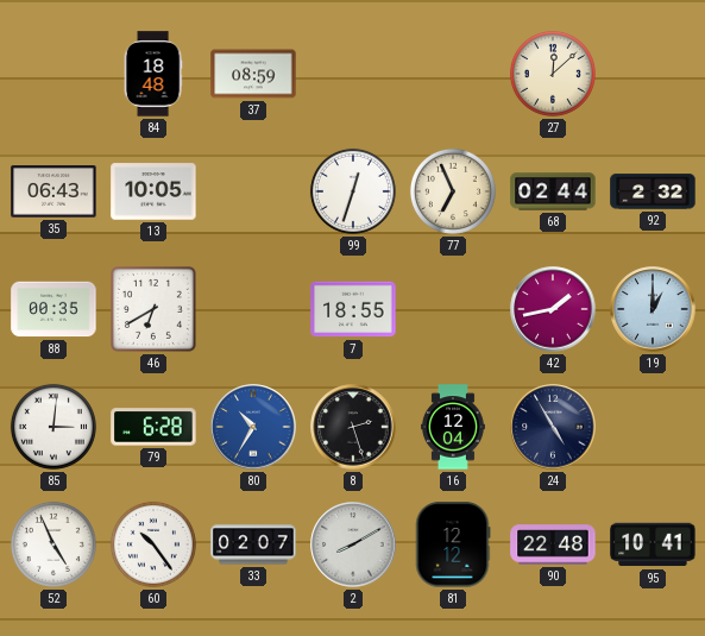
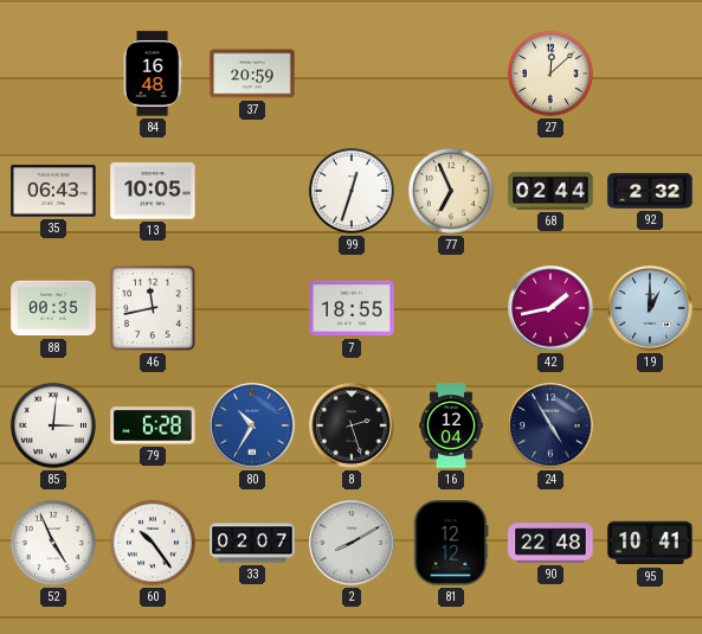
84: 18:48 -> 16:48
37: 08:59 -> 20:59
46: 6:40 -> 11:43
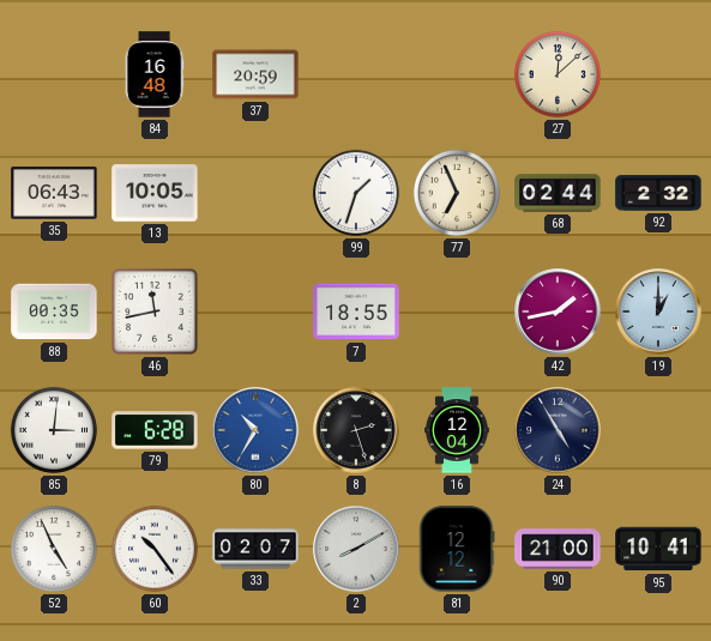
99: 12:33 -> 1:33
90: 22:48 -> 21:00
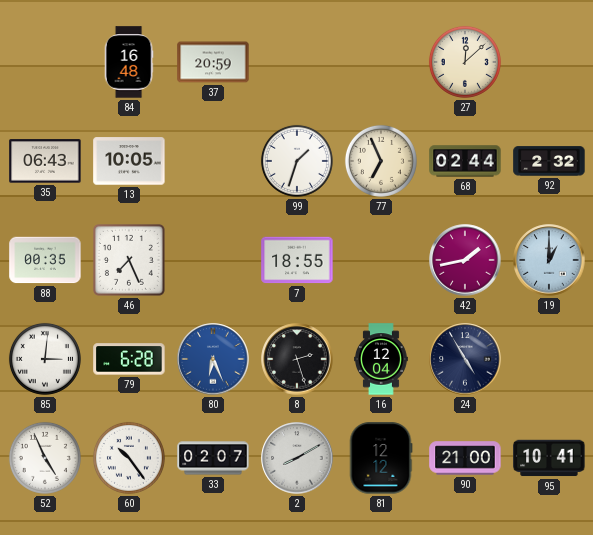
46: 11:43 -> 7:26
80: 10:35 -> 6:26
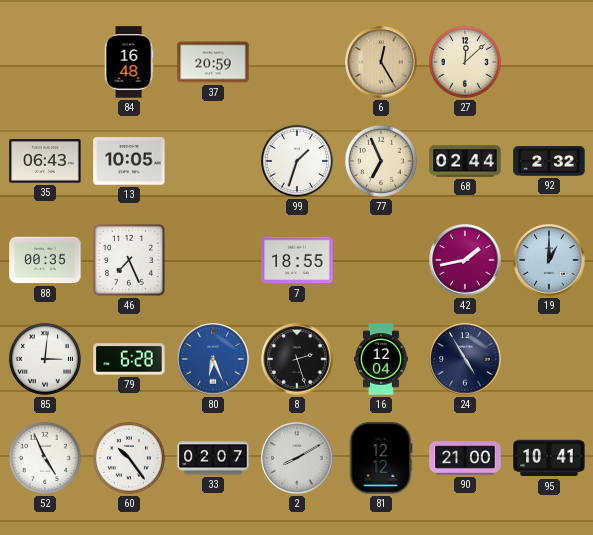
6: none -> 12:25
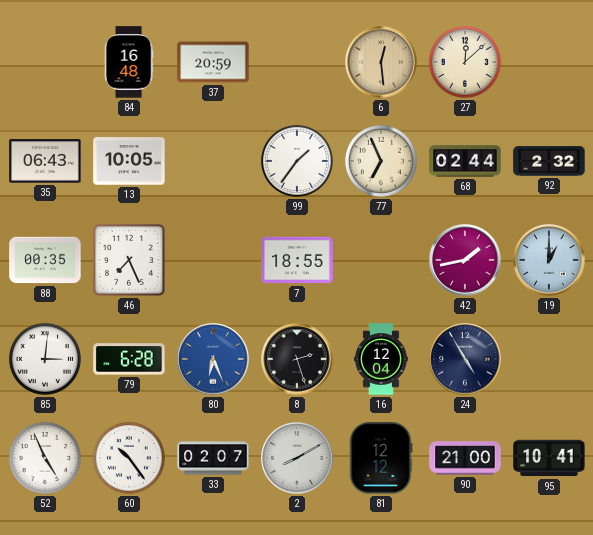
6: 12:25 -> 12:29
99: 1:33 -> 1:36
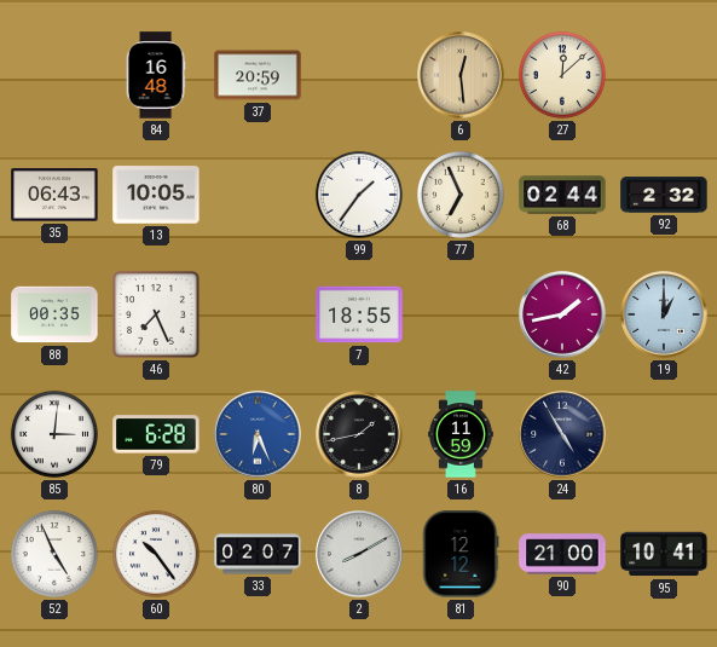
8: 2:27 -> 1:43
16: 12:04 -> 11:59
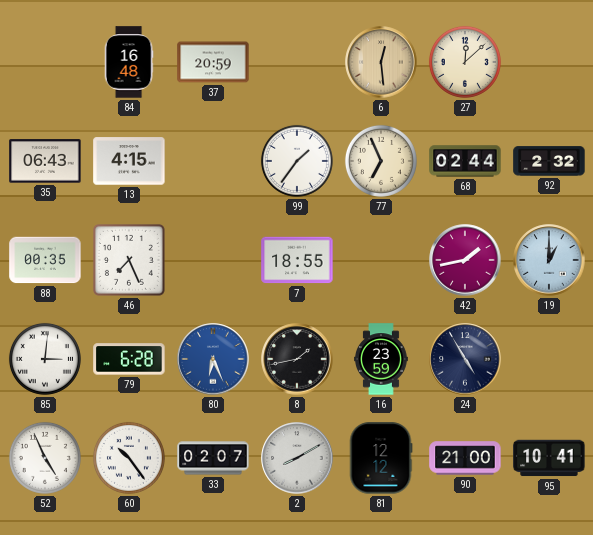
13: 10:05 -> 4:15
16: 11:59 -> 23:59
